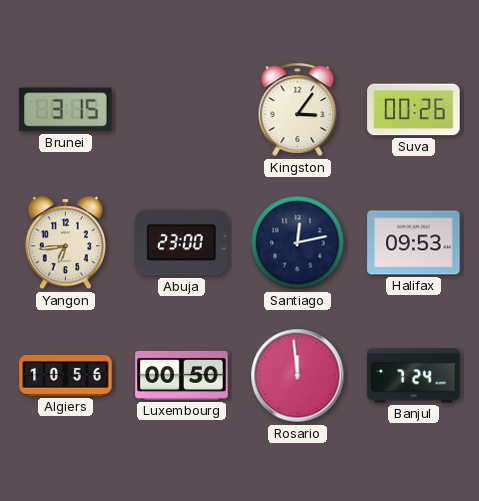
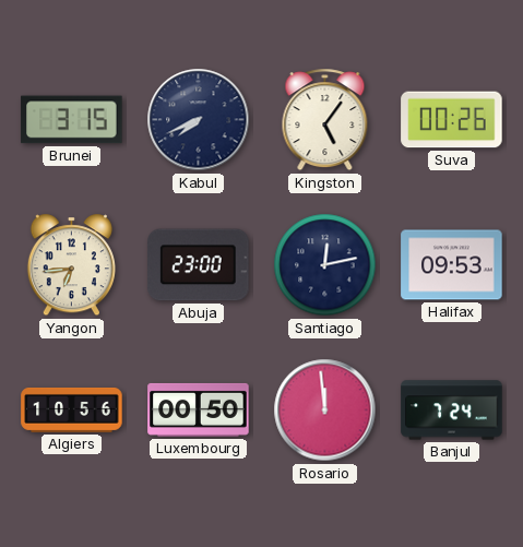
Kabul: none -> 7:41
Kingston: 3:06 -> 5:06
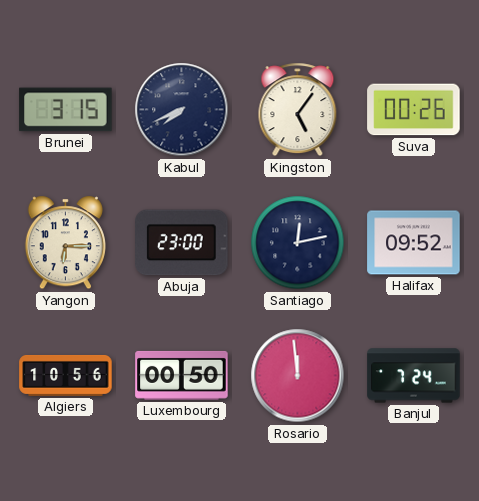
Yangon: 6:44 -> 6:15
Halifax: 09:53 -> 09:52
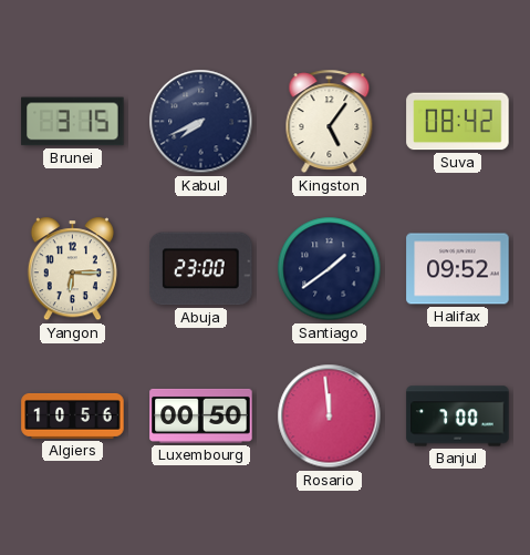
Suva: 00:26 -> 08:42
Santiago: 12:13 -> 1:39
Banjul: 7:24 -> 7:00
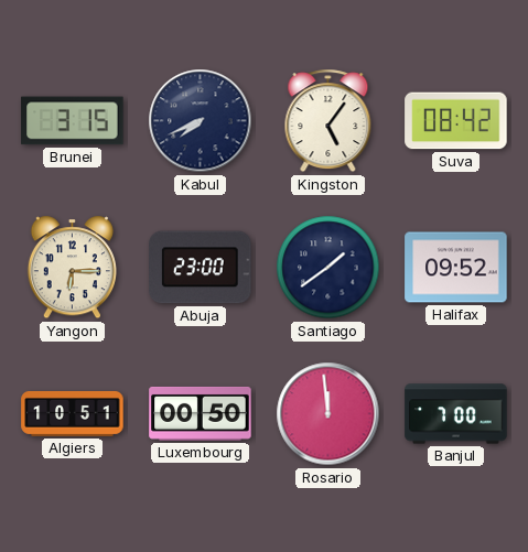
Algiers: 10:56 -> 10:51
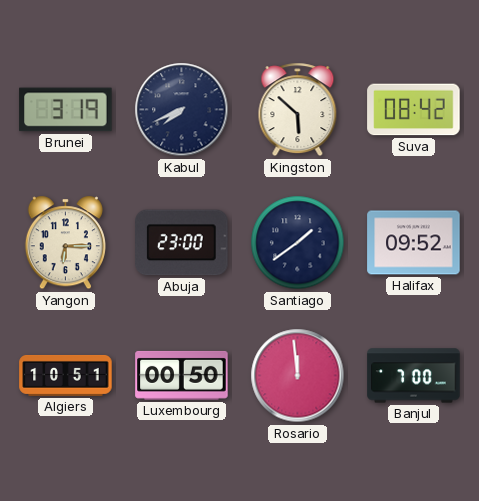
Brunei: 3:15 -> 3:19
Kingston: 5:06 -> 5:52
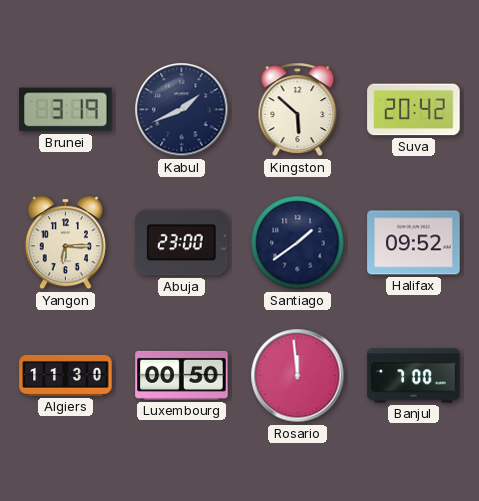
Kabul: 7:41 -> 1:41
Suva: 08:42 -> 20:42
Algiers: 10:51 -> 11:30
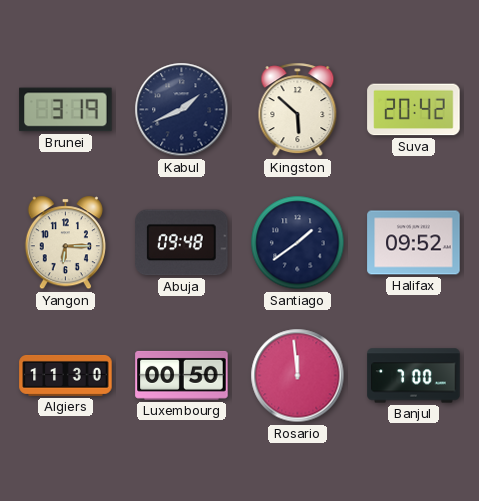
Abuja: 23:00 -> 09:48
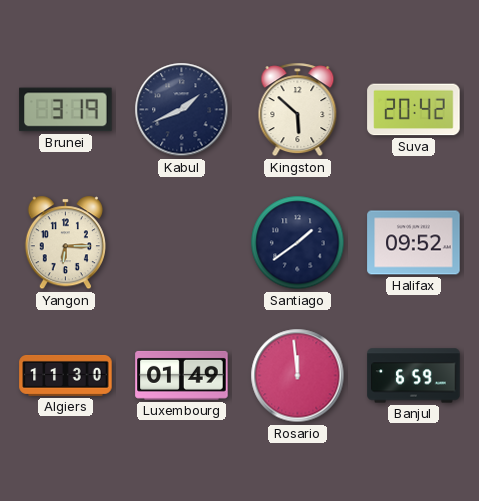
Abuja: 09:48 -> none
Luxembourg: 00:50 -> 01:49
Banjul: 7:00 -> 6:59
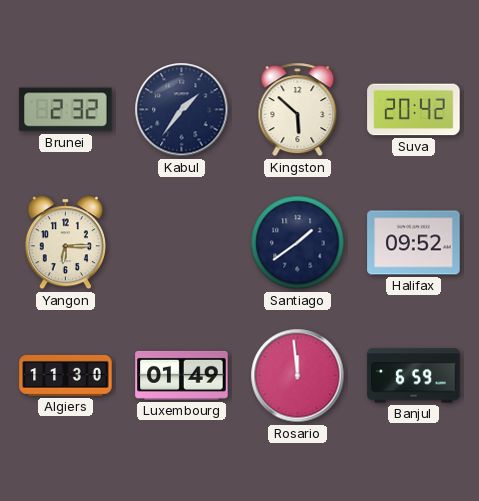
Brunei: 3:19 -> 2:32
Kabul: 1:41 -> 1:36
